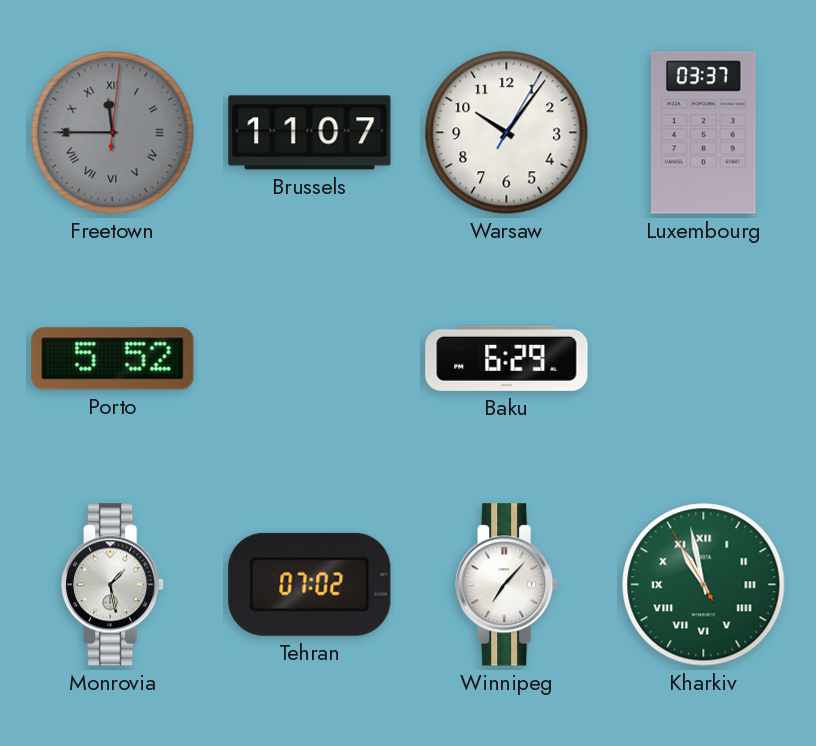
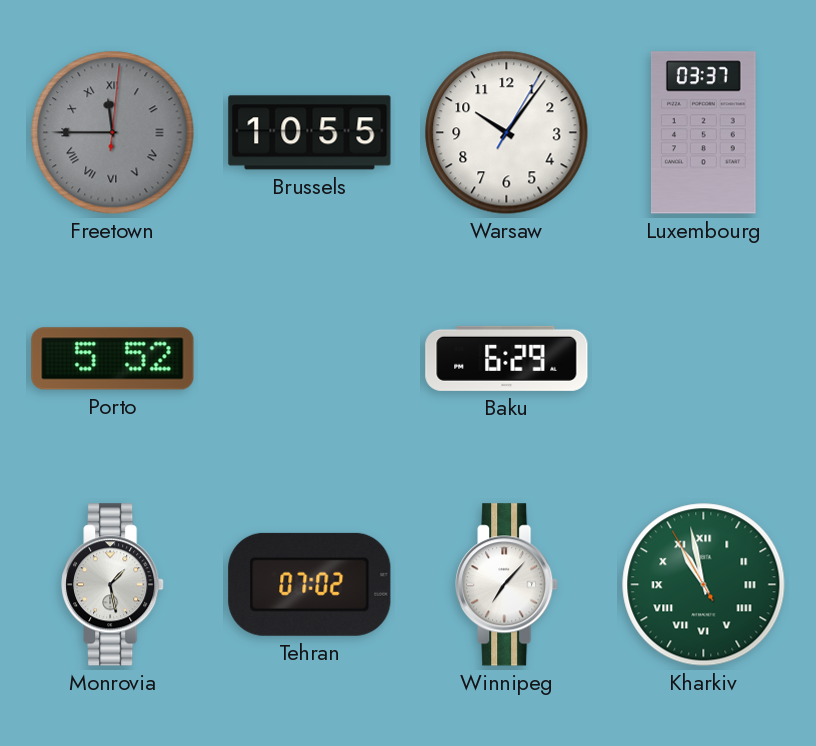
Brussels: 11:07 -> 10:55
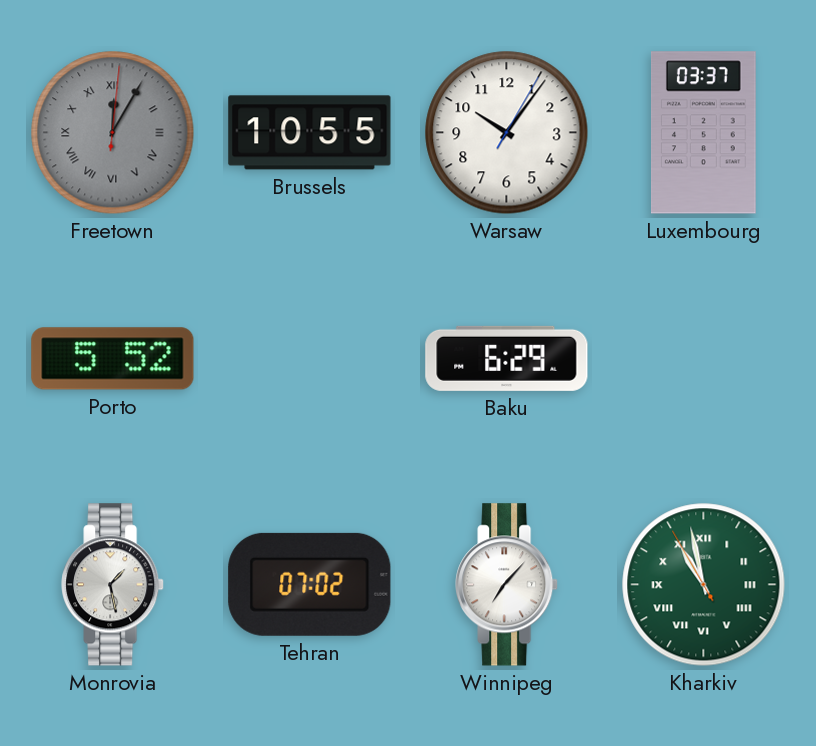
Freetown: 11:45 -> 12:05
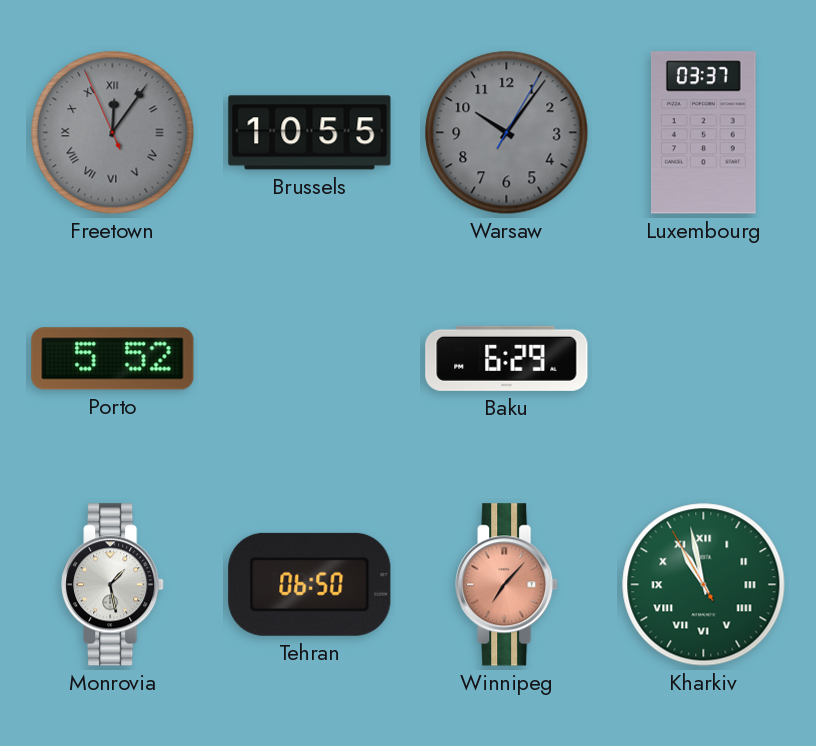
Freetown: 12:05:01 -> 12:05:56
Warsaw dial: white -> grey
Tehran: 07:02 -> 06:50
Winnipeg dial: white -> salmon
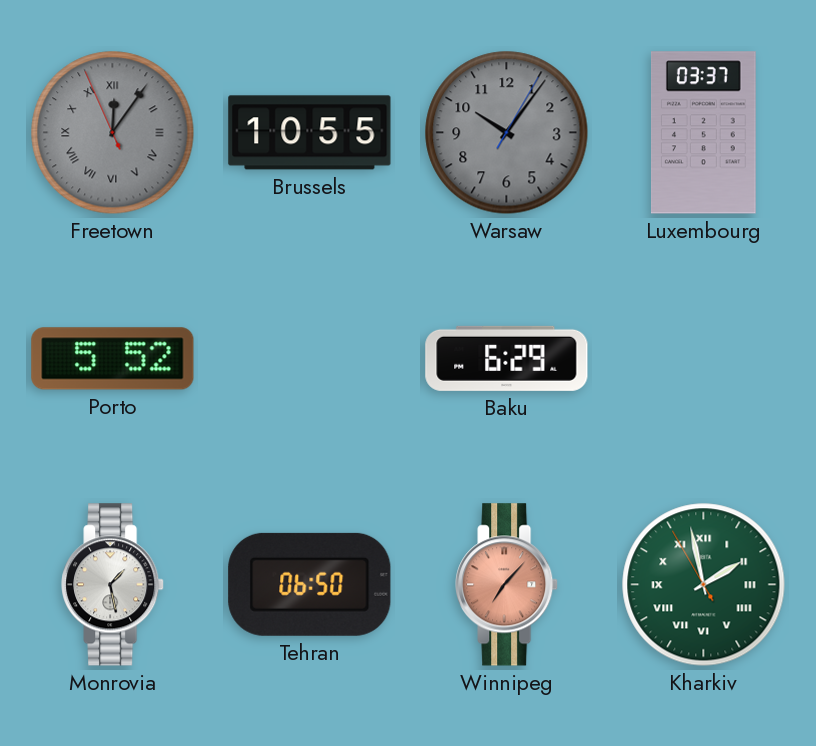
Kharkiv: 10:57 -> 1:57
